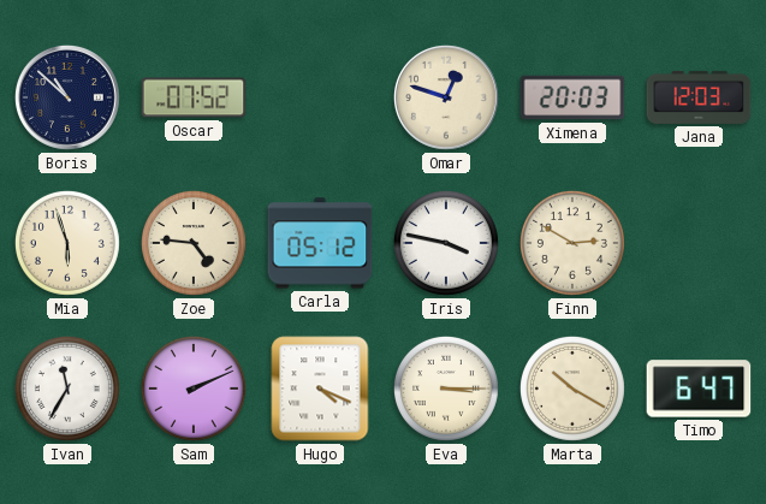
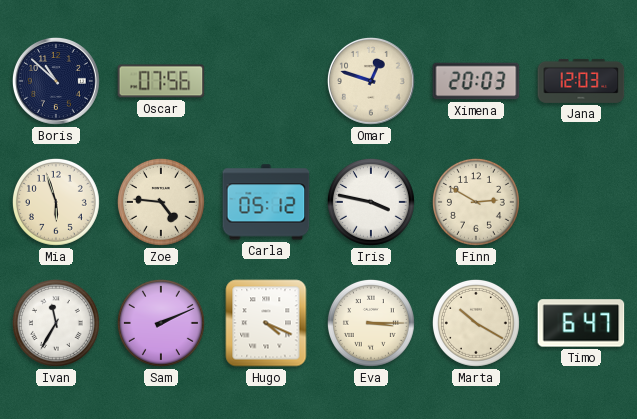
Oscar: 07:52 -> 07:56
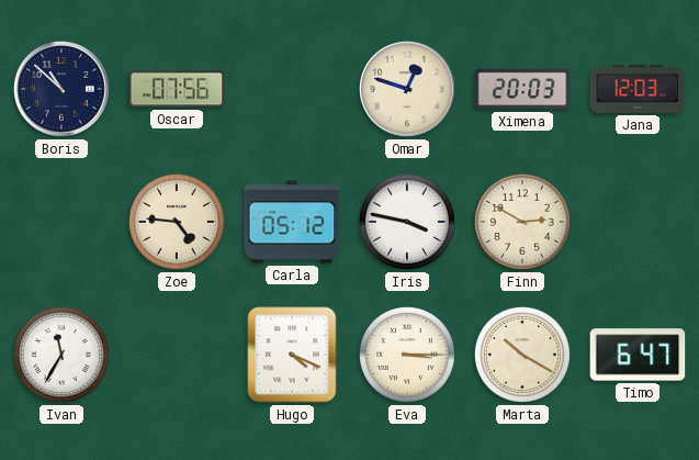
Mia: 5:57 -> none
Sam: 2:11 -> none
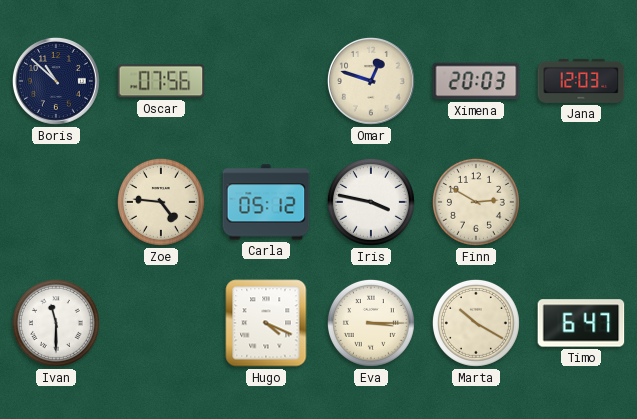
Ivan: 11:35 -> 11:30
